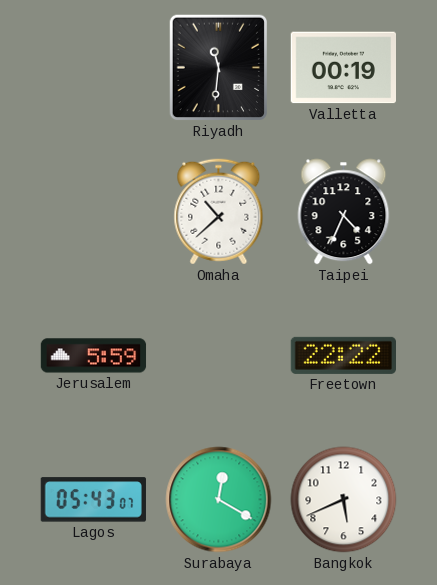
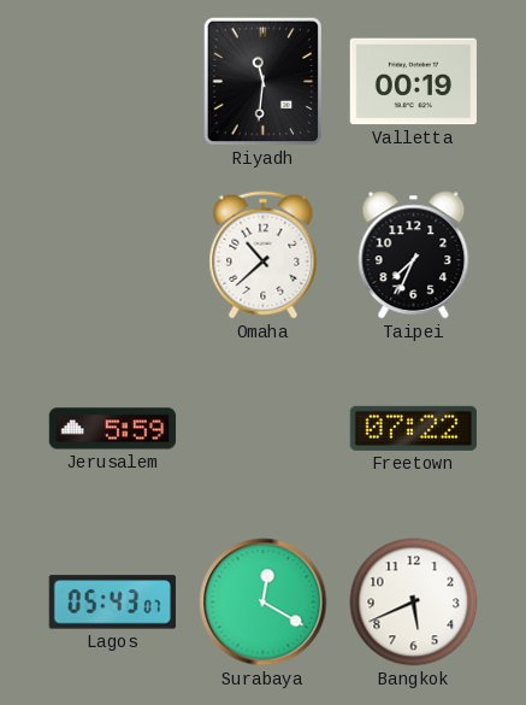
Taipei: 4:34 -> 7:34
Freetown: 22:22 -> 07:22
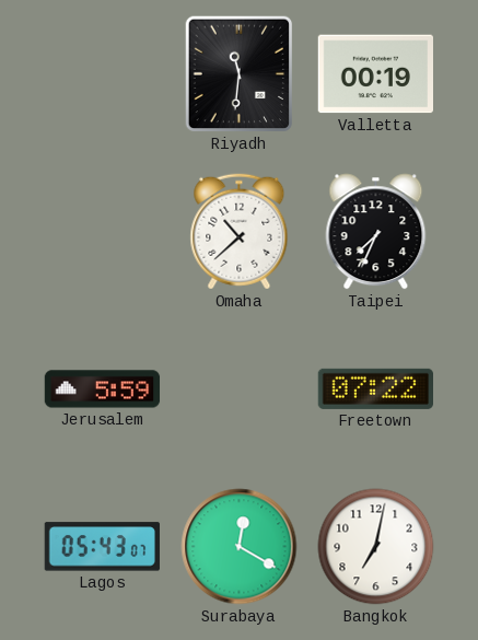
Bangkok: 5:41 -> 7:02
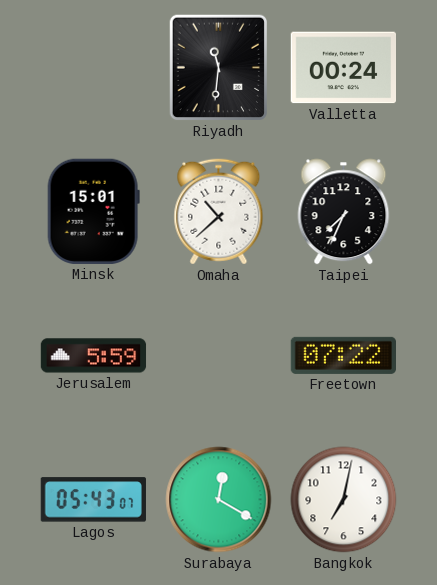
Valletta: 00:19 -> 00:24
Minsk: none -> 15:01
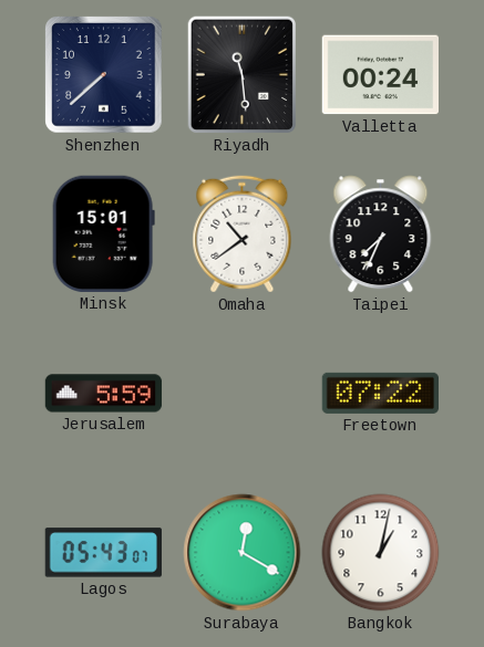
Shenzhen: none -> 7:38
Riyadh: 11:31 -> 11:29
Omaha: 10:38 -> 10:39
Bangkok: 7:02 -> 1:02
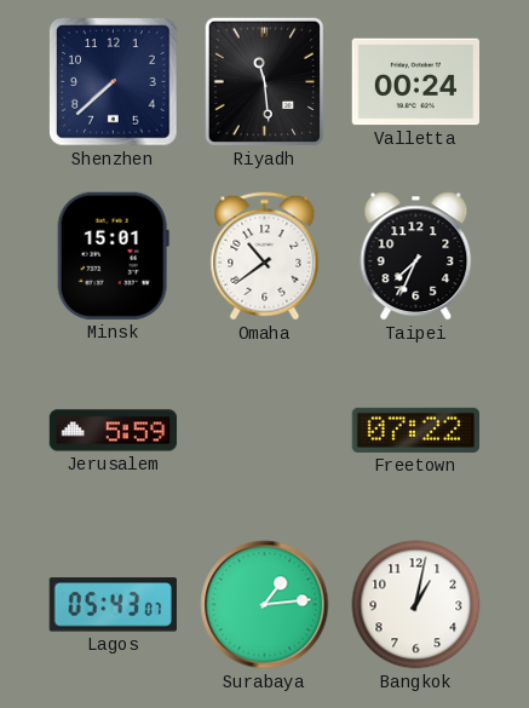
Surabaya: 12:20 -> 1:14
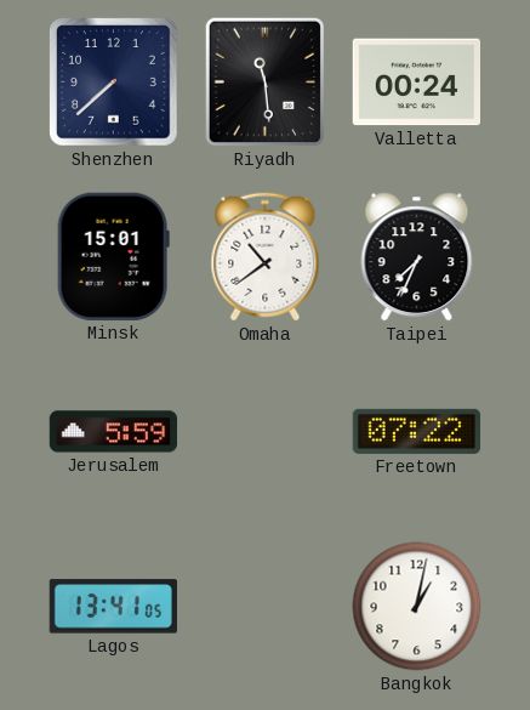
Lagos: 05:43 -> 13:41
Surabaya: 1:14 -> none
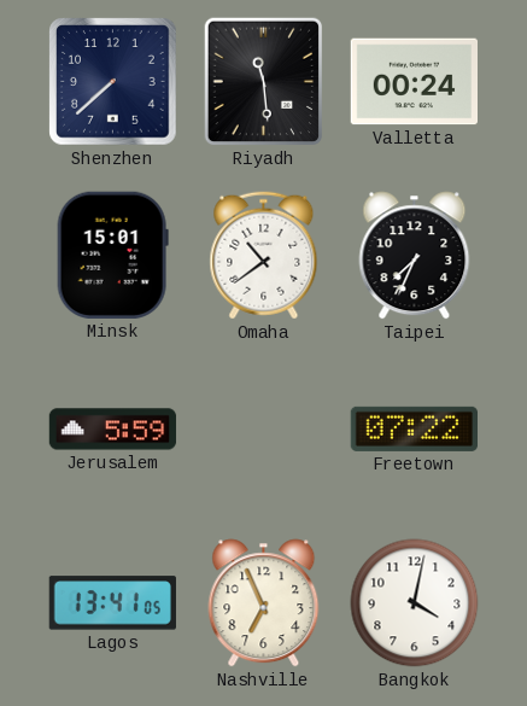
Nashville: none -> 6:56
Bangkok: 1:02 -> 4:02
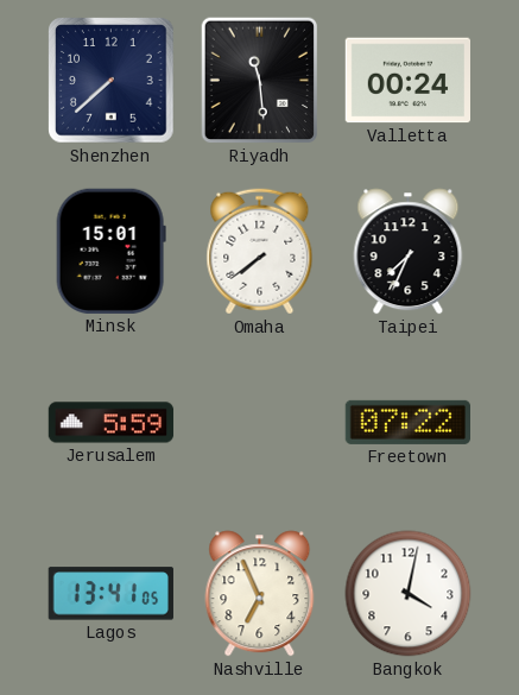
Omaha: 10:39 -> 7:39
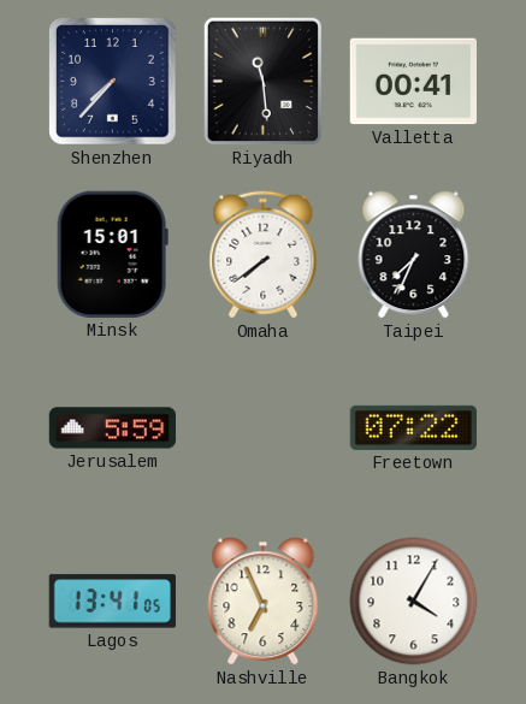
Shenzhen: 7:38 -> 7:37
Valletta: 00:24 -> 00:41
Bangkok: 4:02 -> 4:05
